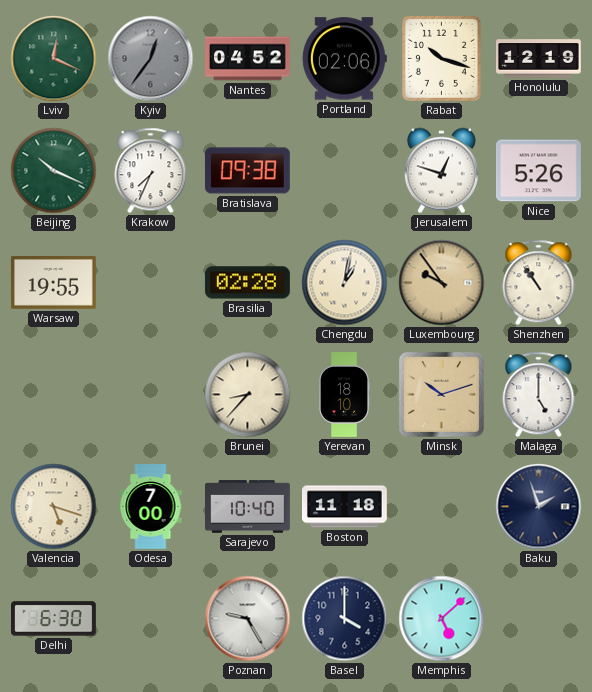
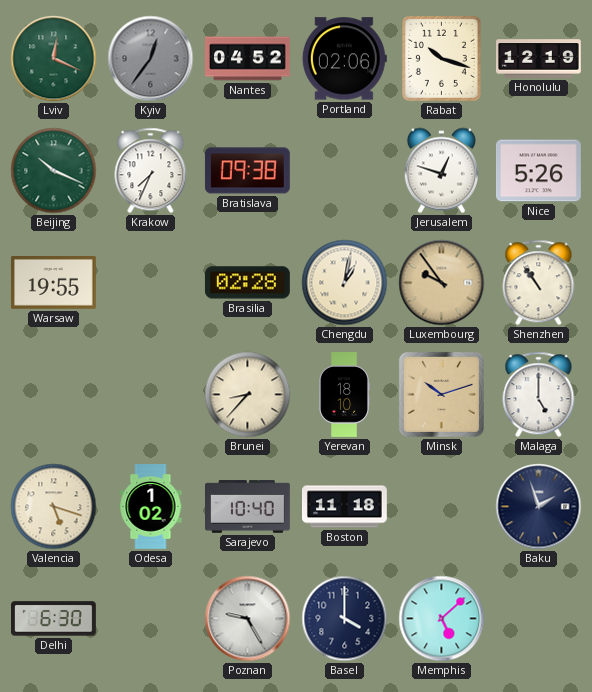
Odesa: 7:00 -> 1:02
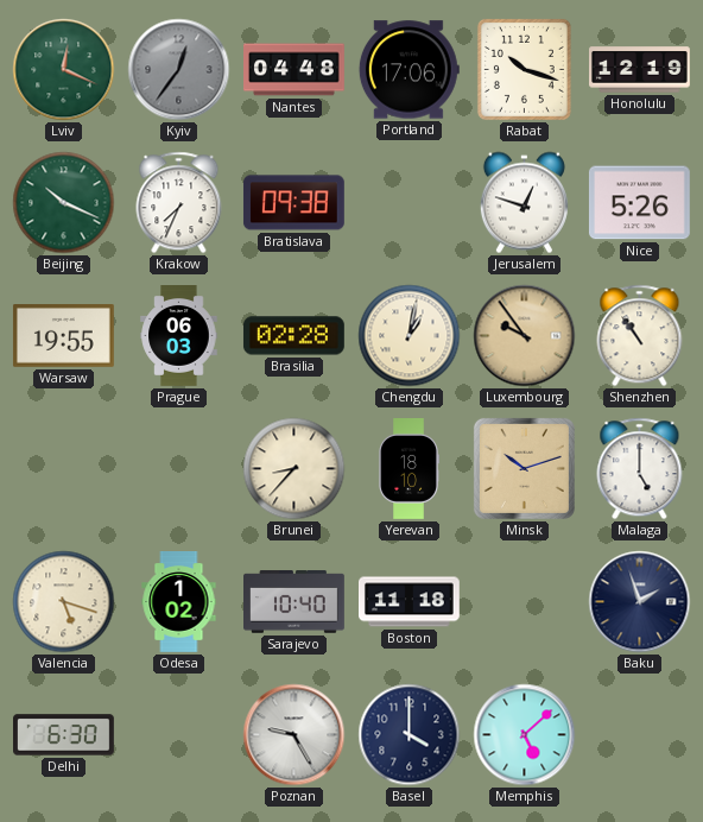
Nantes: 04:52 -> 04:48
Portland: 02:06 -> 17:06
Prague: none -> 06:03
